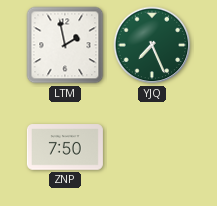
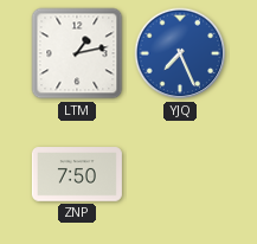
LTM: 1:58 -> 1:13
YJQ dial: green -> blue
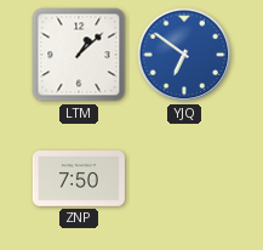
LTM: 1:13 -> 1:08
YJQ: 7:26 -> 6:51
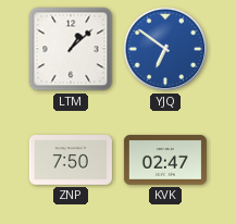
KVK: none -> 02:47
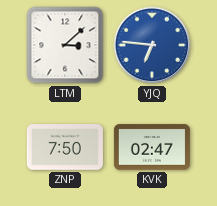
LTM: 1:08 -> 3:08
YJQ: 6:51 -> 6:46
